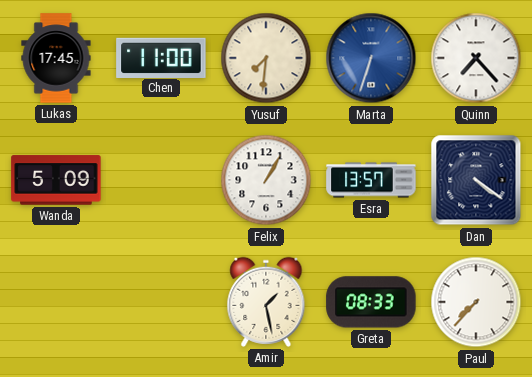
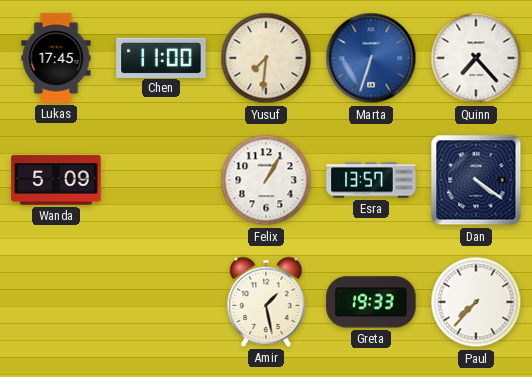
Greta: 08:33 -> 19:33
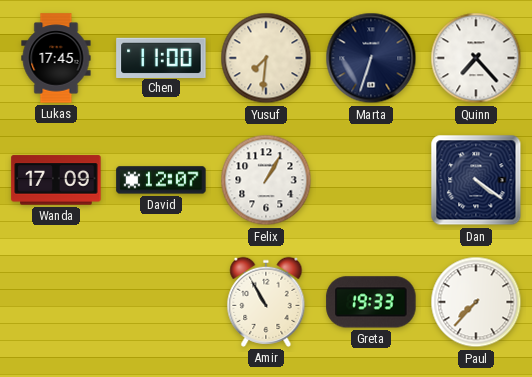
Marta dial: blue -> navy
Wanda: 5:09 -> 17:09
David: none -> 12:07
Esra: 13:57 -> none
Amir: 1:28 -> 10:55
